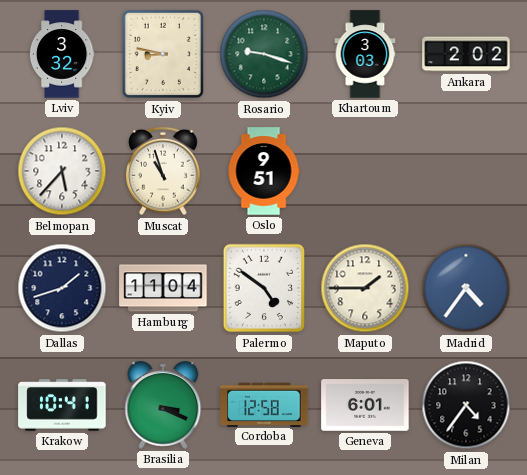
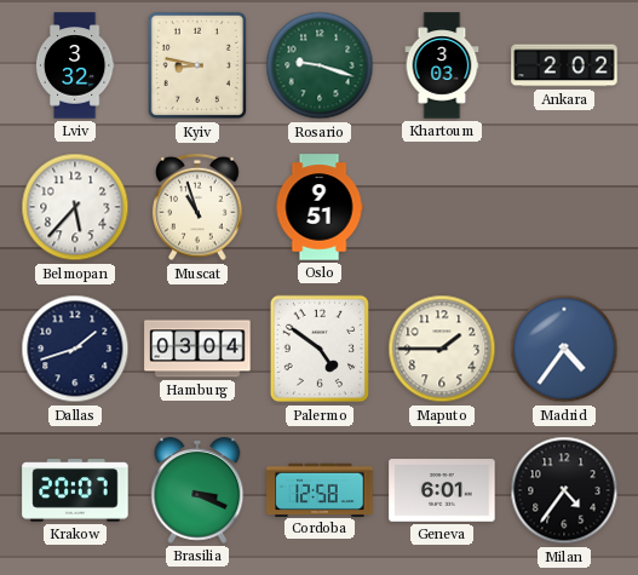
Hamburg: 11:04 -> 03:04
Krakow: 10:41 -> 20:07
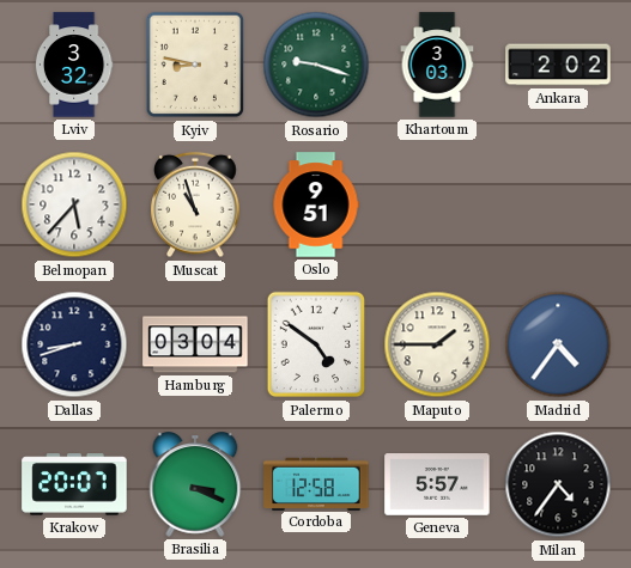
Dallas: 1:42 -> 8:42
Geneva: 6:01 -> 5:57
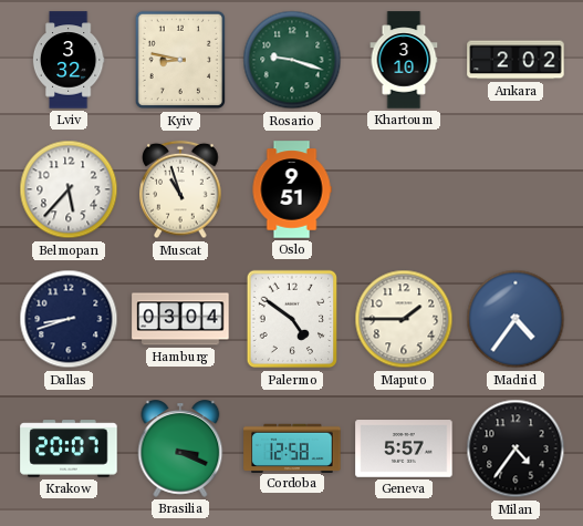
Khartoum: 3:03 -> 3:10
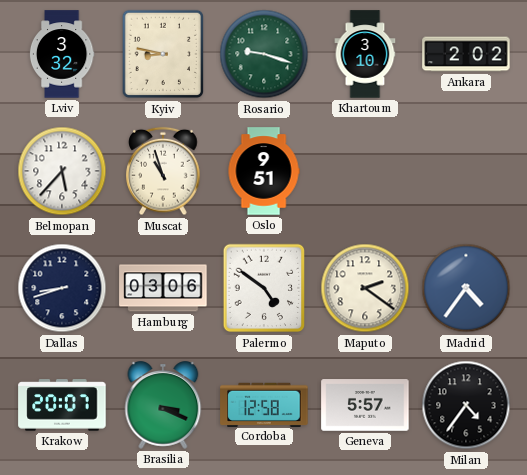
Hamburg: 03:04 -> 03:06
Maputo: 1:45 -> 2:21
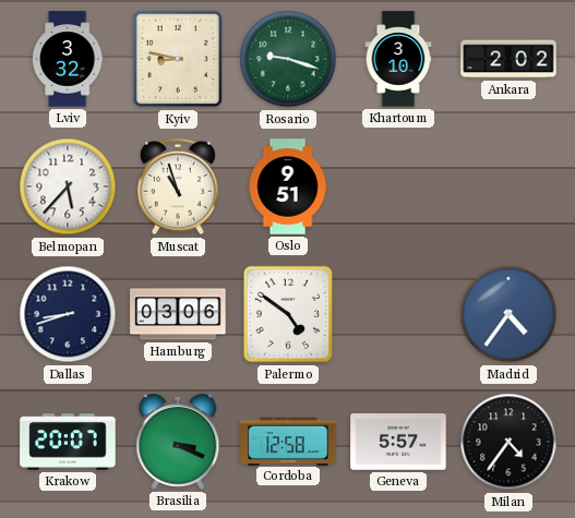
Maputo: 2:21 -> none
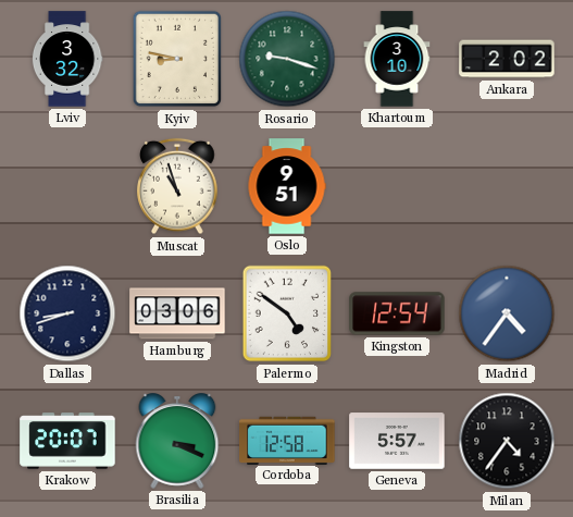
Belmopan: 5:37 -> none
Kingston: none -> 12:54
